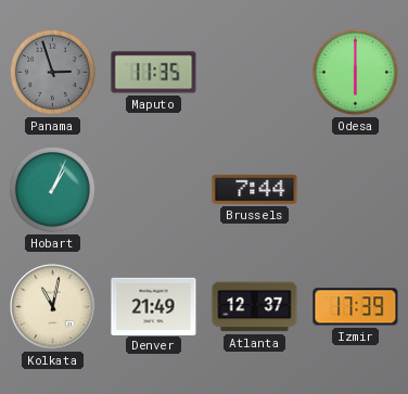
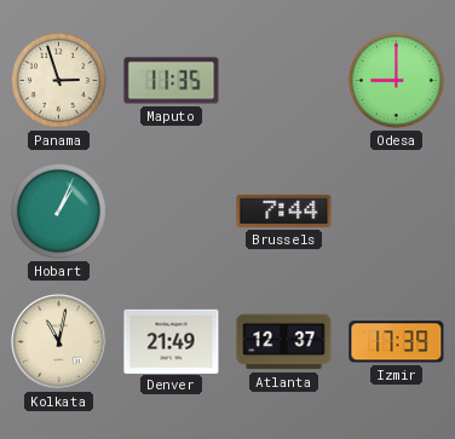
Panama dial: grey -> cream
Odesa: 6:00 -> 9:00
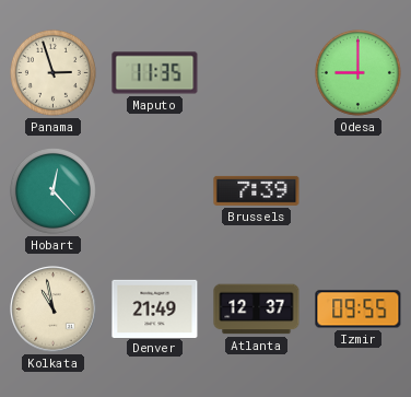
Hobart: 1:04 -> 12:23
Brussels: 7:44 -> 7:39
Kolkata: 11:02 -> 10:58
Izmir: 17:39 -> 09:55
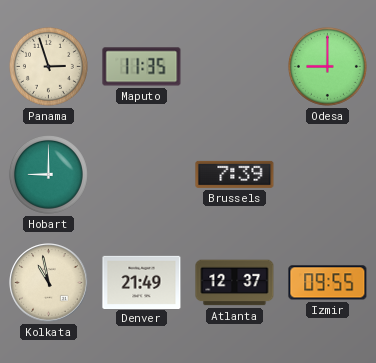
Hobart: 12:23 -> 9:00
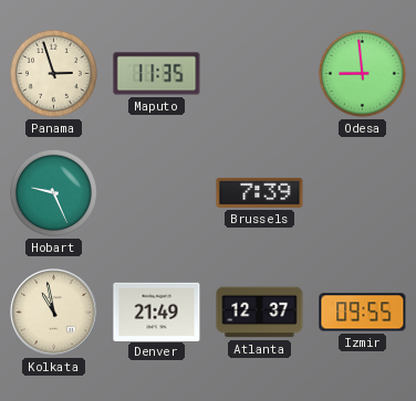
Odesa: 9:00 -> 8:59
Hobart: 9:00 -> 9:26
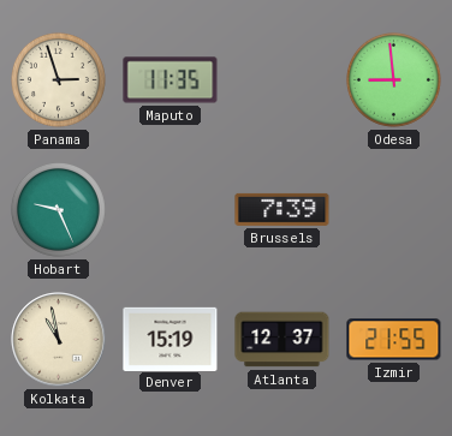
Denver: 21:49 -> 15:19
Izmir: 09:55 -> 21:55
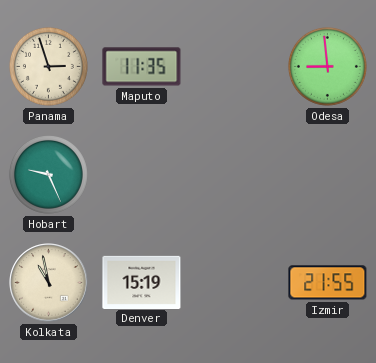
Brussels: 7:39 -> none
Atlanta: 12:37 -> none
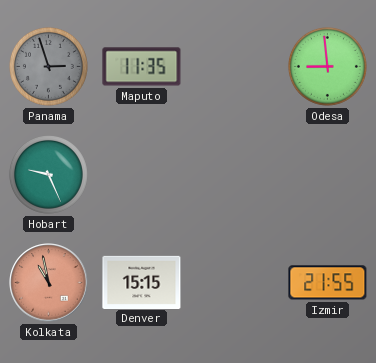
Panama dial: cream -> grey
Kolkata dial: cream -> salmon
Denver: 15:19 -> 15:15
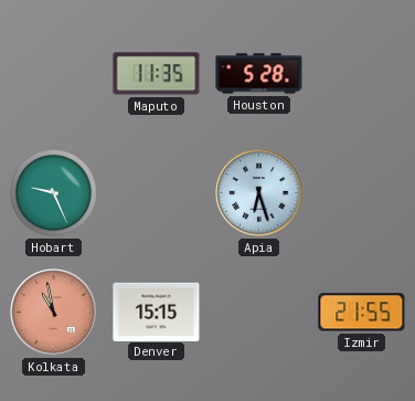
Panama: 2:57 -> none
Houston: none -> 5:28
Odesa: 8:59 -> none
Apia: none -> 6:27
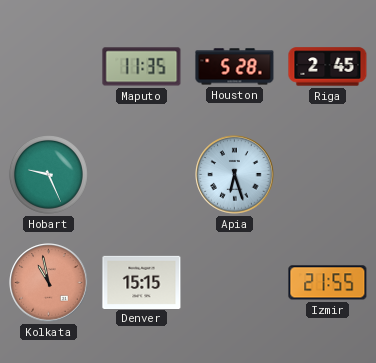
Riga: none -> 2:45
